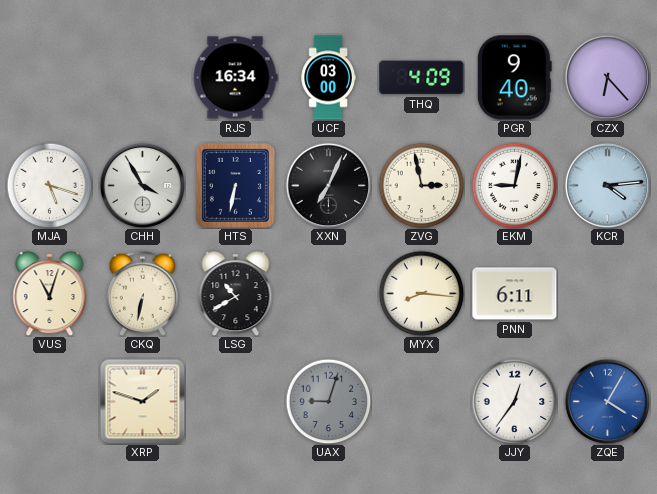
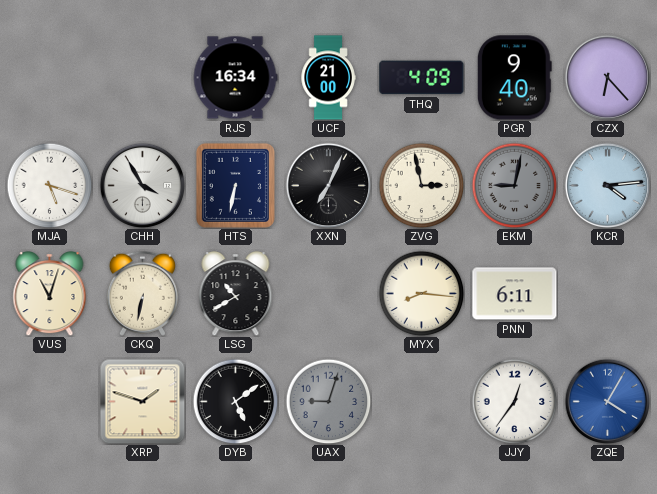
UCF: 03:00 -> 21:00
EKM dial: white -> grey
DYB: none -> 5:09
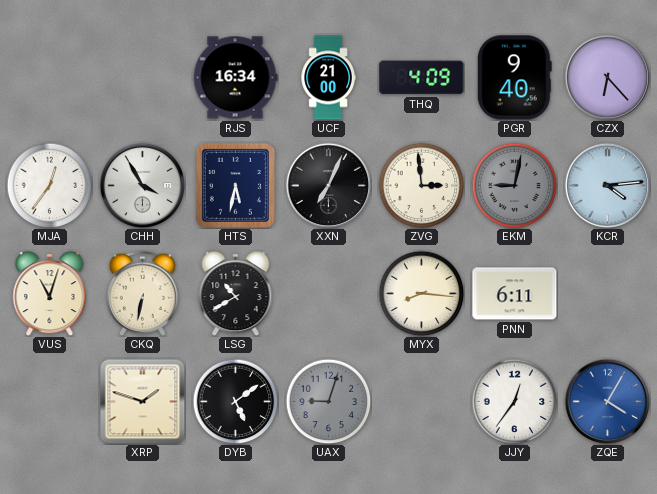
MJA: 5:18 -> 12:36
HTS: 6:32 -> 5:32
ZVG: 2:58 -> 2:59
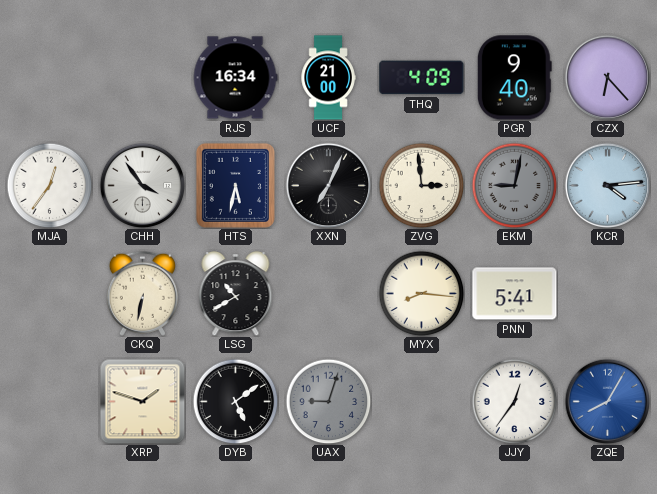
CHH: 3:55 -> 3:54
VUS: 11:03 -> none
PNN: 6:11 -> 5:41
ZQE: 4:05 -> 8:05
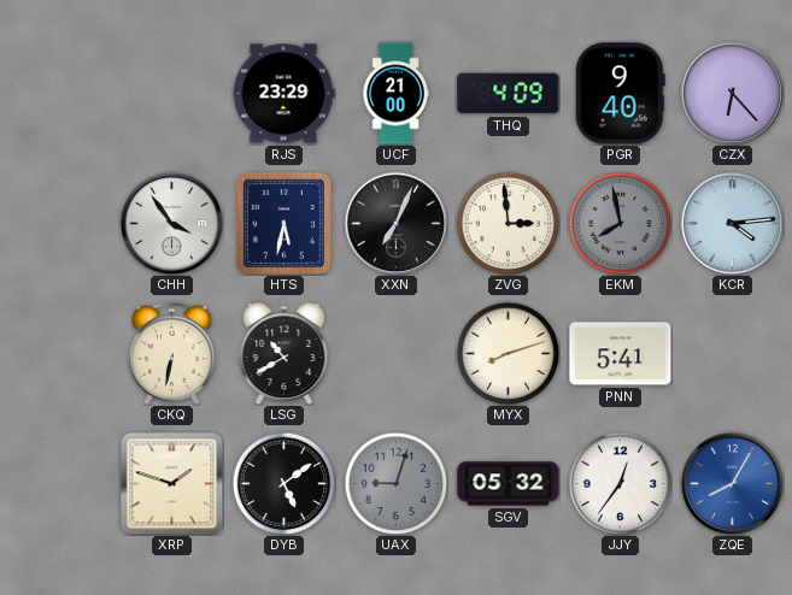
RJS: 16:34 -> 23:29
MJA: 12:36 -> none
EKM: 9:02 -> 7:58
MYX: 8:16 -> 8:12
SGV: none -> 05:32
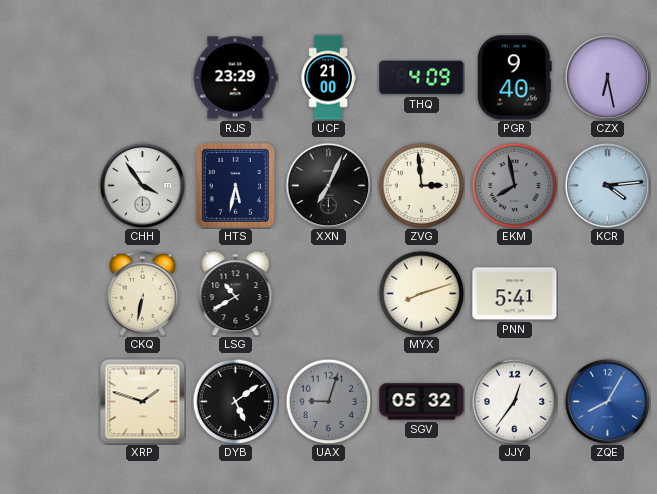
CZX: 6:23 -> 6:28
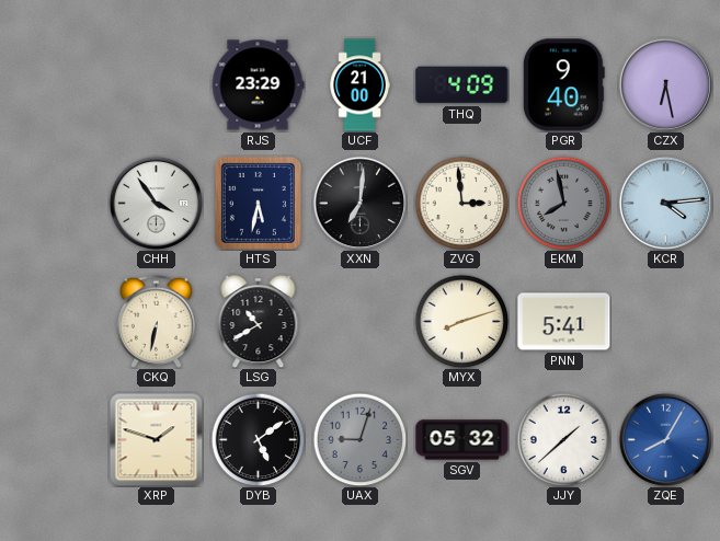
XXN: 7:04 -> 7:01
JJY: 12:36 -> 1:38
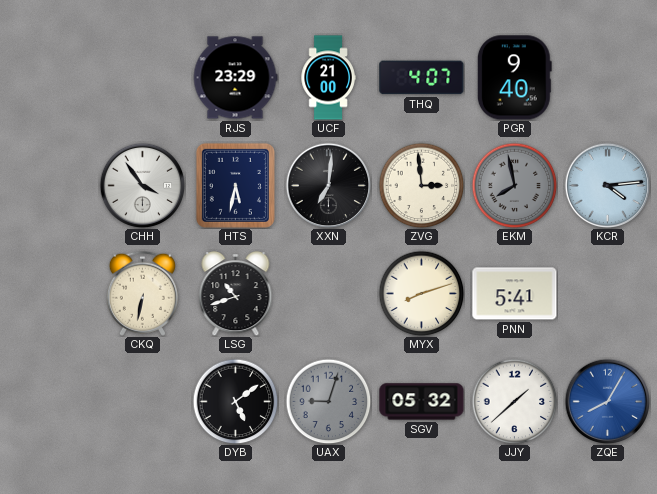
THQ: 4:09 -> 4:07
CZX: 6:28 -> none
LSG: 10:40 -> 10:42
XRP: 1:48 -> none
